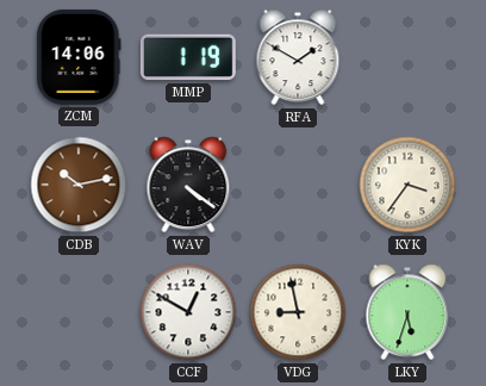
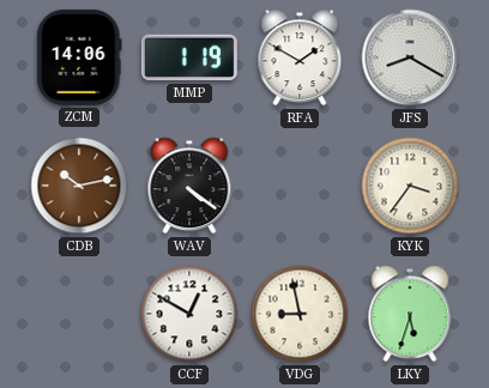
JFS: none -> 8:20
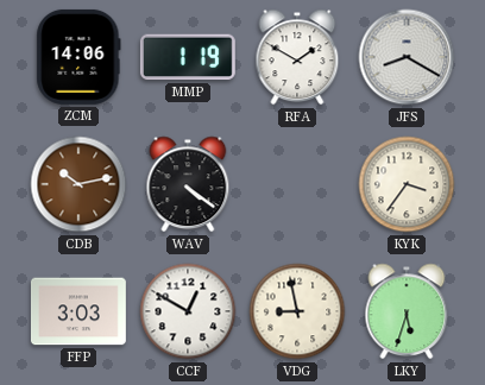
FFP: none -> 3:03
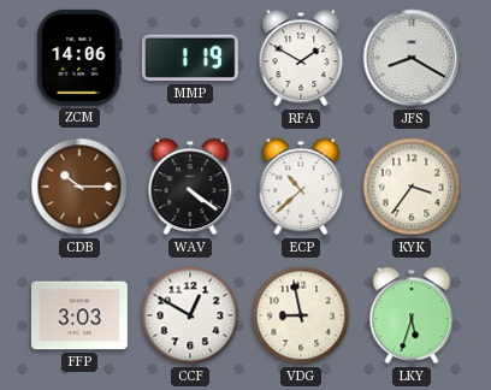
CDB: 10:13 -> 10:15
ECP: none -> 10:38
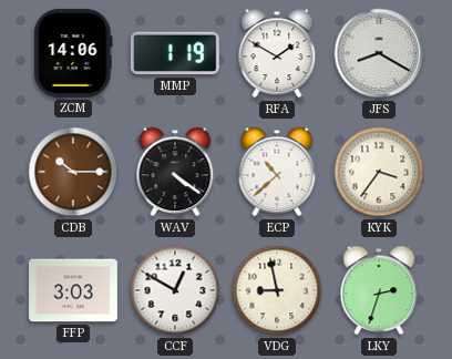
LKY: 5:33 -> 2:33
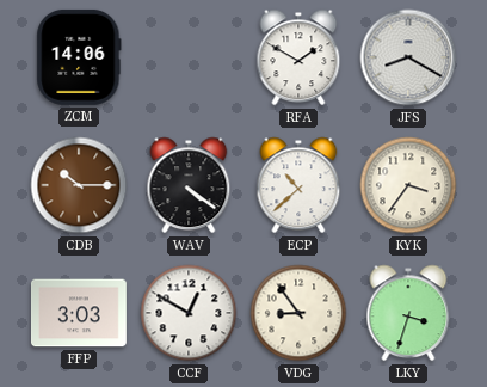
MMP: 1:19 -> none
VDG: 8:58 -> 8:54
LKY: 2:33 -> 3:33
